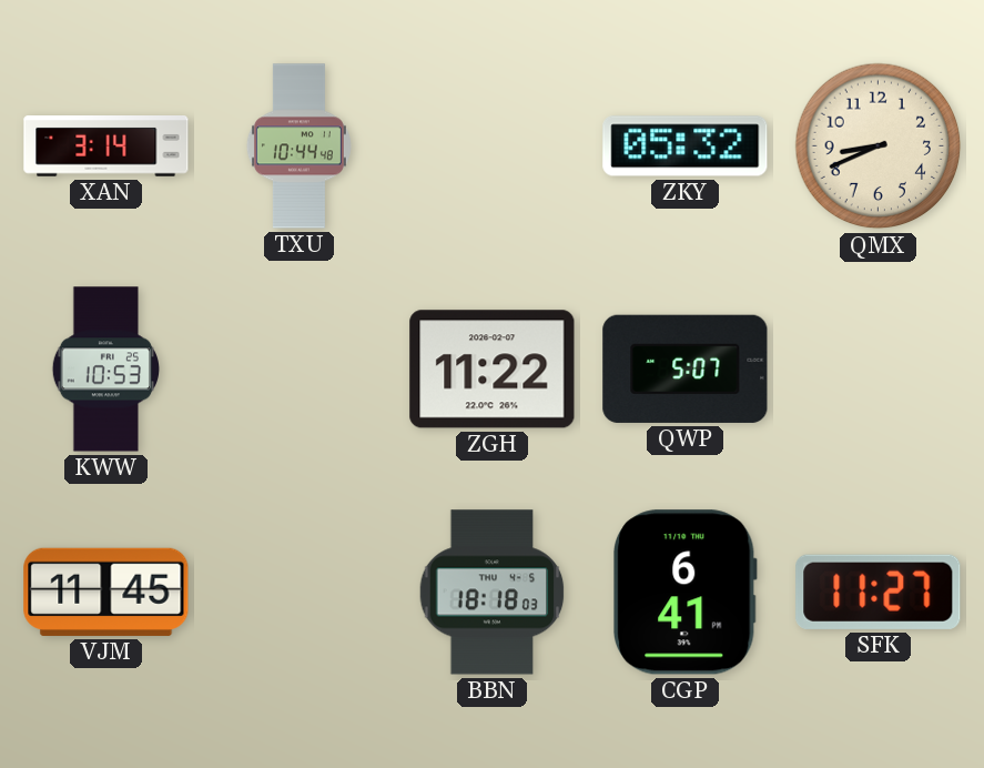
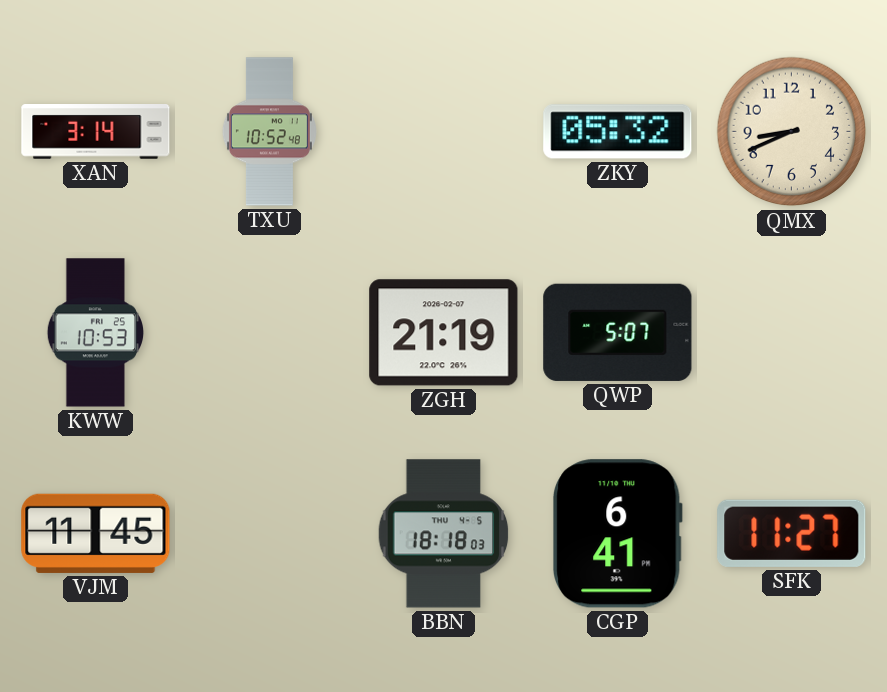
TXU: 10:44 -> 10:52
ZGH: 11:22 -> 21:19
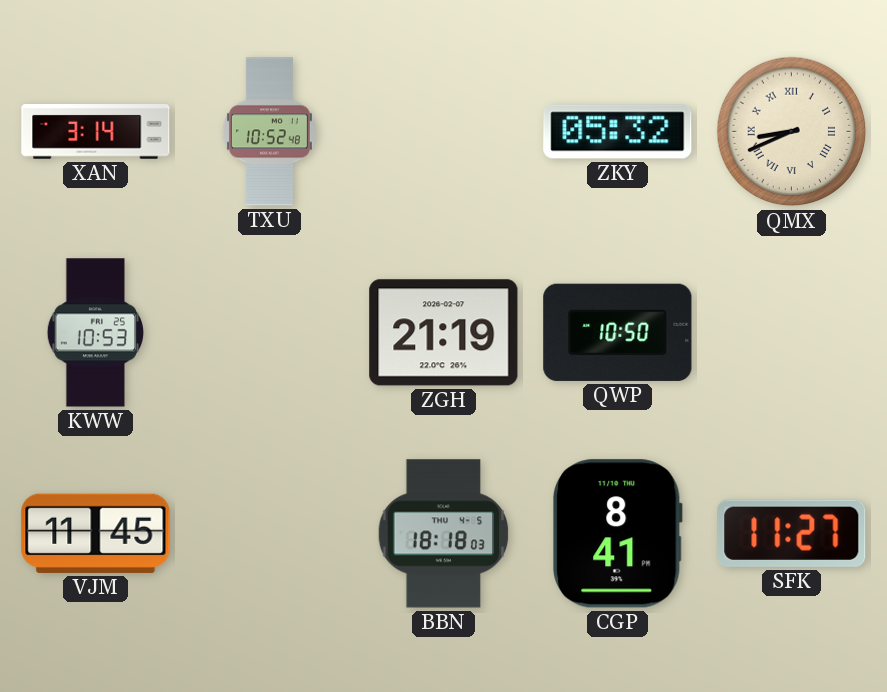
QMX numerals: Arabic -> Roman
QWP: 5:07 -> 10:50
CGP: 6:41 -> 8:41
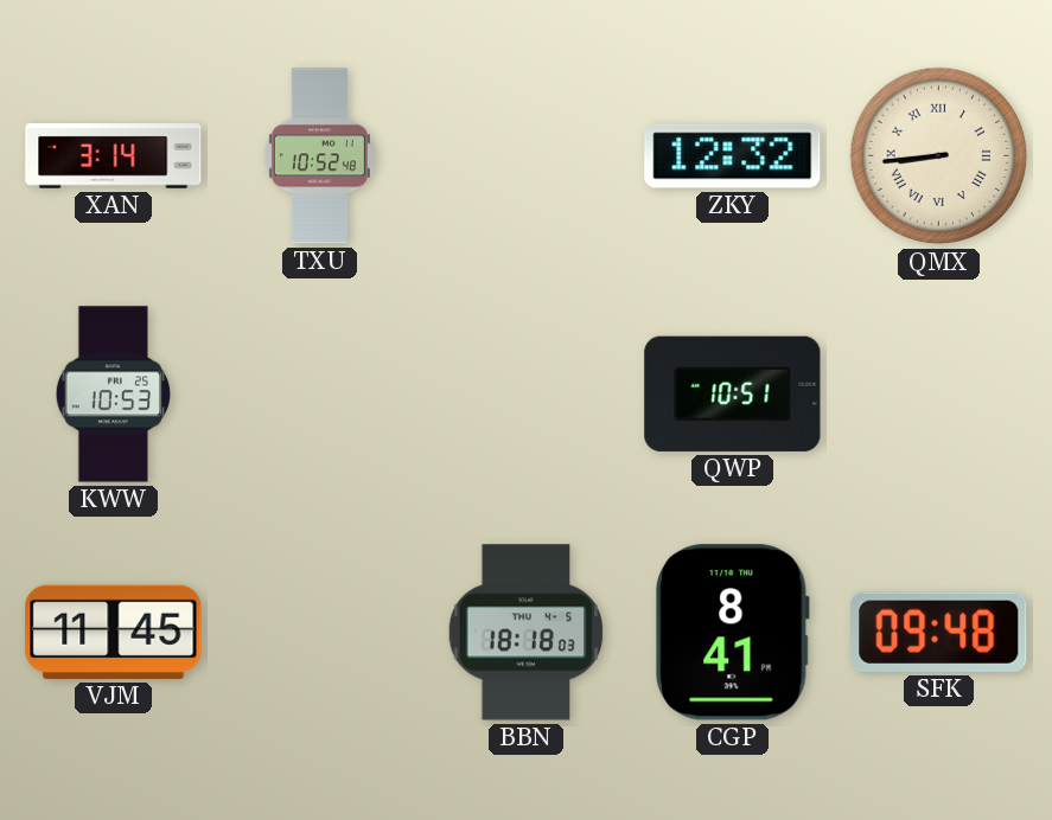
ZKY: 05:32 -> 12:32
QMX: 8:41 -> 8:44
ZGH: 21:19 -> none
QWP: 10:50 -> 10:51
SFK: 11:27 -> 09:48
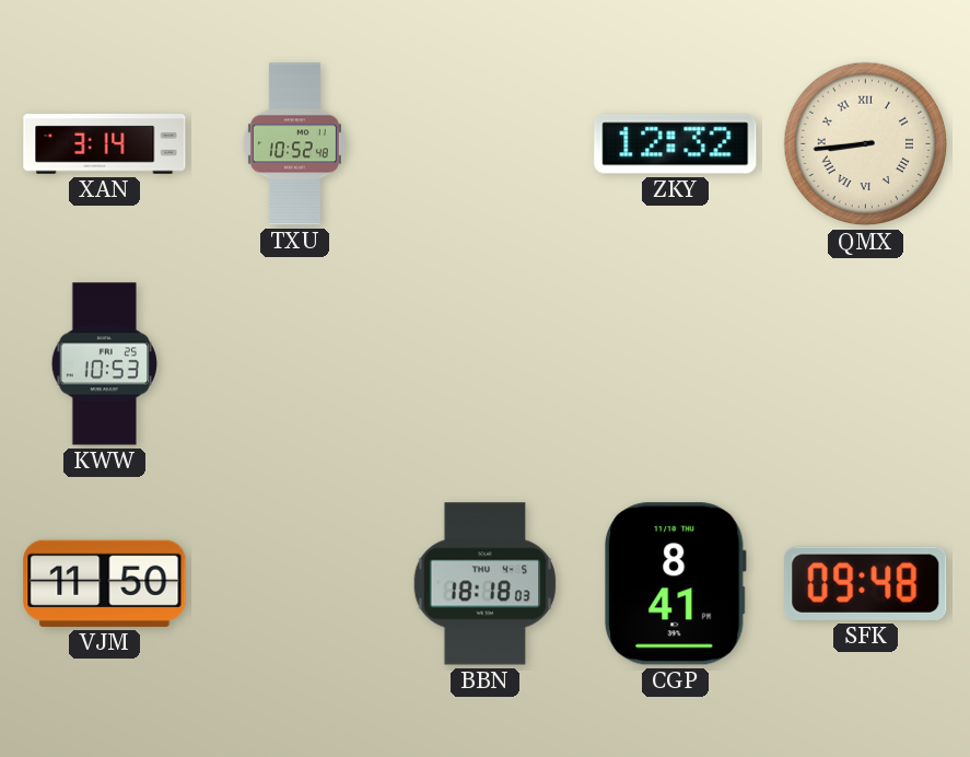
QWP: 10:51 -> none
VJM: 11:45 -> 11:50
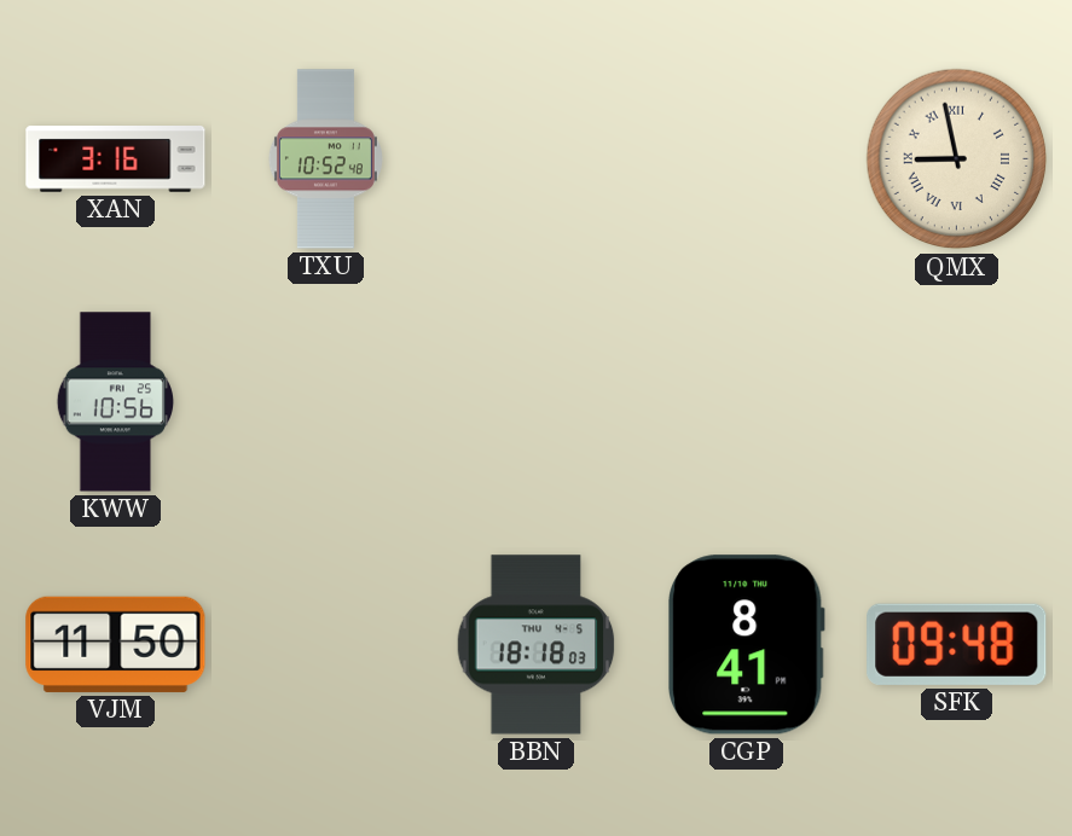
XAN: 3:14 -> 3:16
ZKY: 12:32 -> none
QMX: 8:44 -> 8:58
KWW: 10:53 -> 10:56
